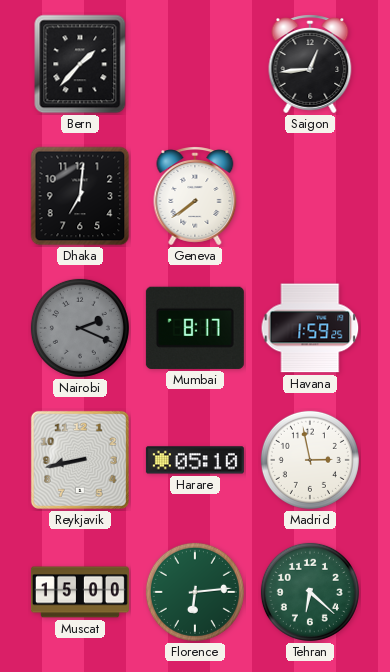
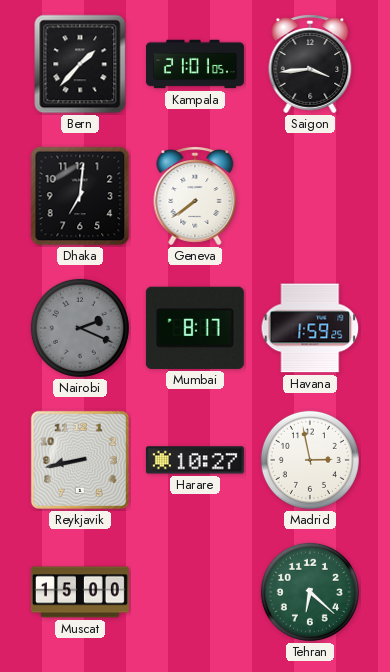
Kampala: none -> 21:01
Saigon: 12:44 -> 3:44
Harare: 05:10 -> 10:27
Florence: 6:14 -> none
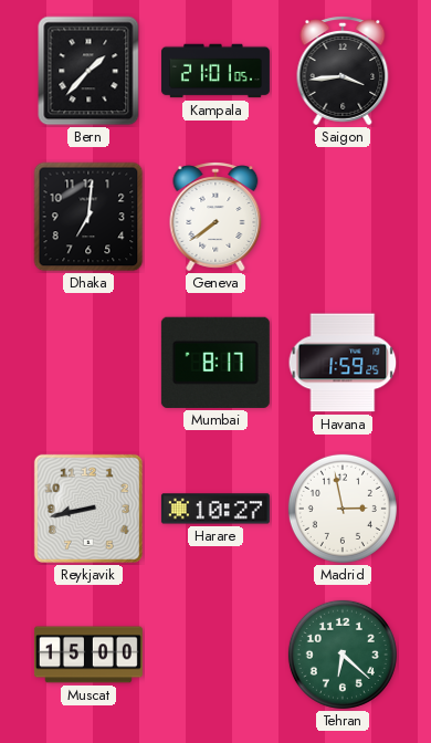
Nairobi: 2:19 -> none
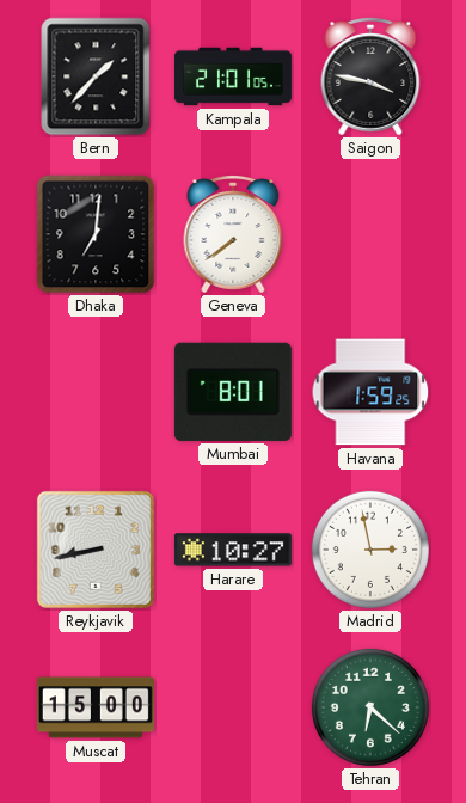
Saigon: 3:44 -> 3:47
Mumbai: 8:17 -> 8:01
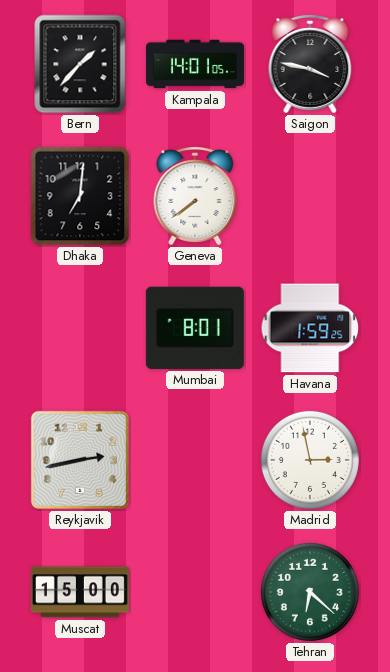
Kampala: 21:01 -> 14:01
Reykjavik: 8:43 -> 2:43
Harare: 10:27 -> none
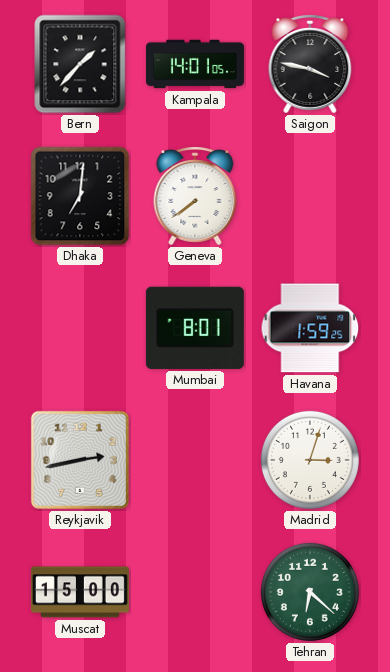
Madrid: 2:58 -> 3:03
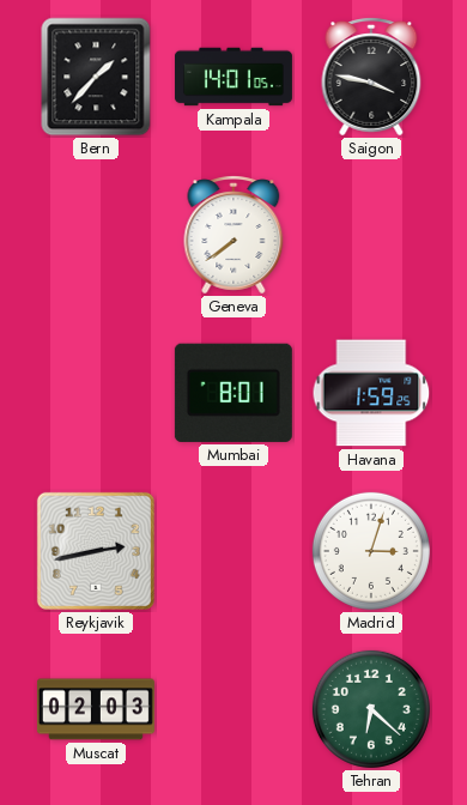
Dhaka: 7:01 -> none
Muscat: 15:00 -> 02:03
